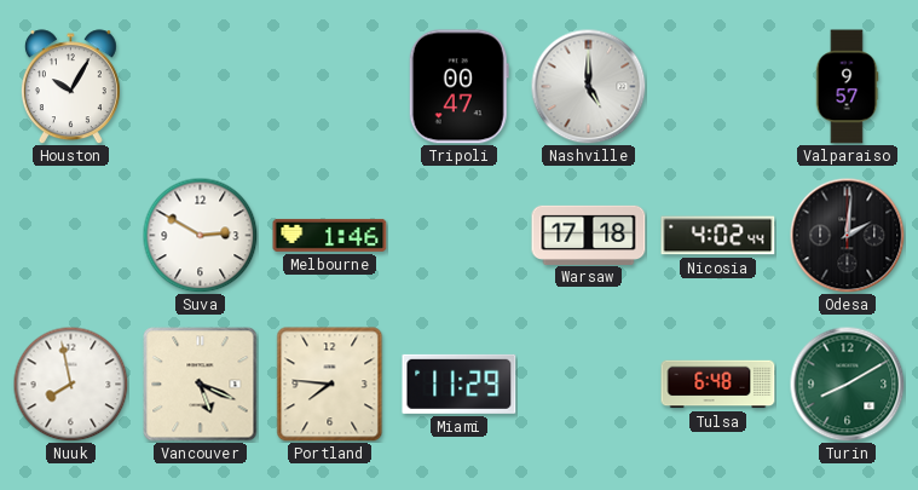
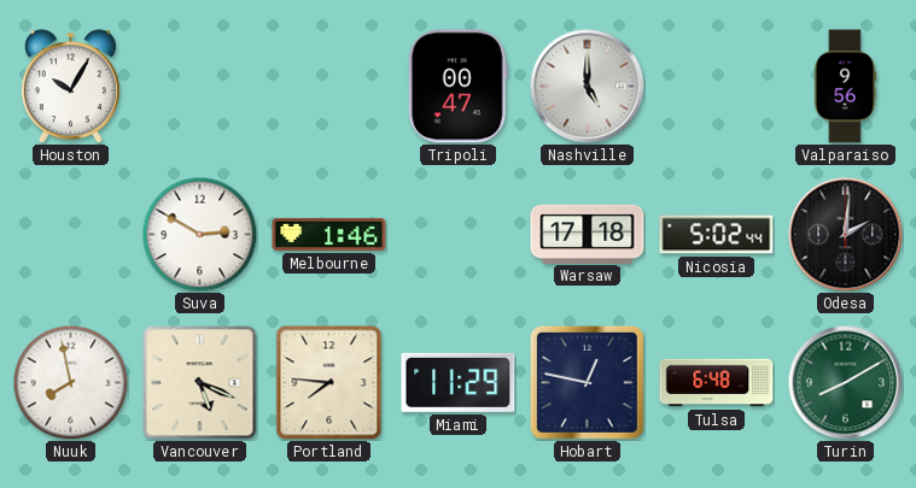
Valparaiso: 9:57 -> 9:56
Nicosia: 4:02 -> 5:02
Hobart: none -> 12:47
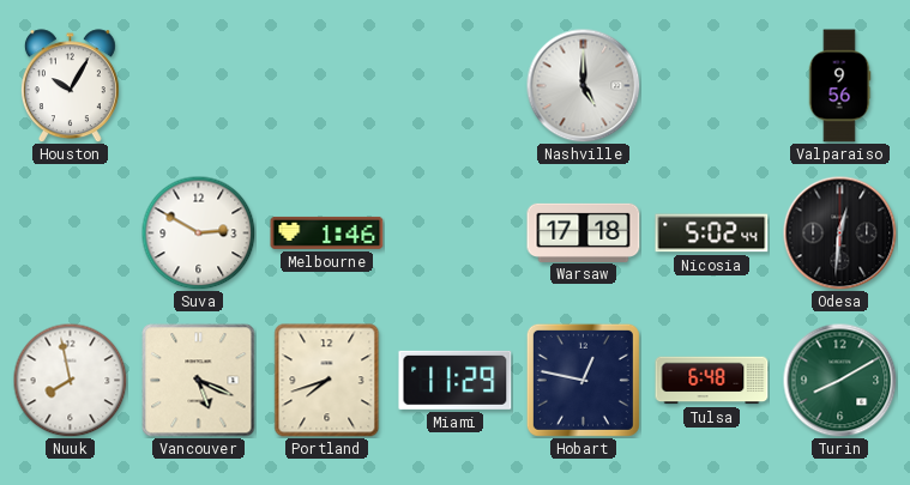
Tripoli: 00:47 -> none
Odesa: 2:01 -> 12:31
Portland: 7:46 -> 7:42
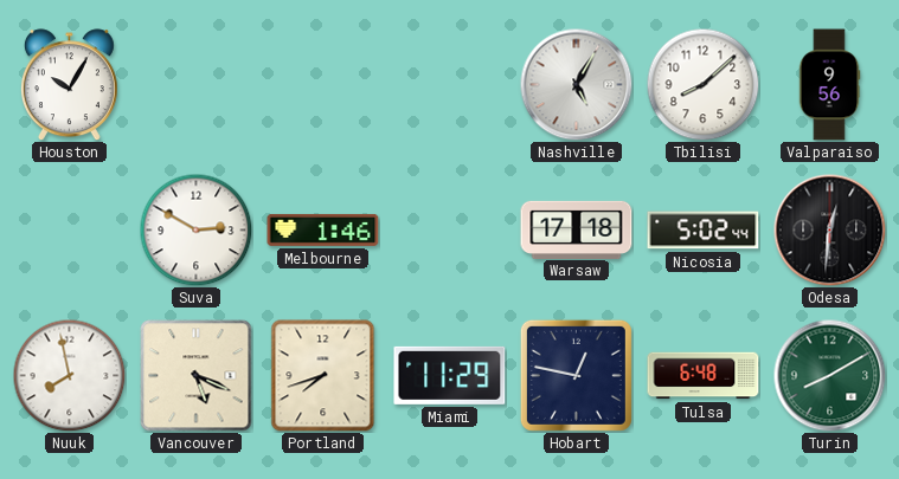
Nashville: 5:00 -> 5:05
Tbilisi: none -> 8:08
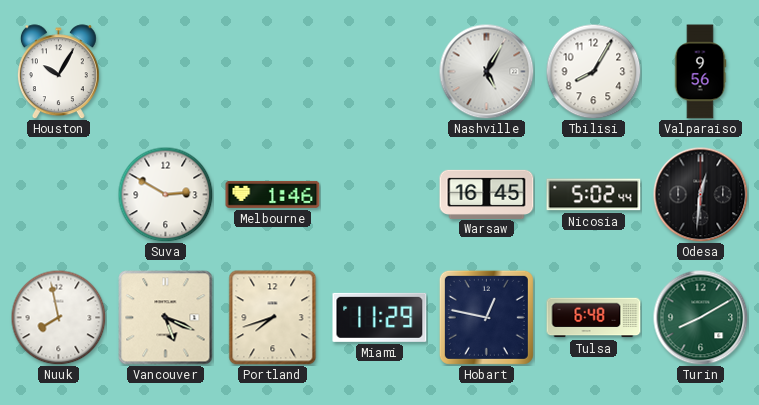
Tbilisi: 8:08 -> 8:05
Warsaw: 17:18 -> 16:45
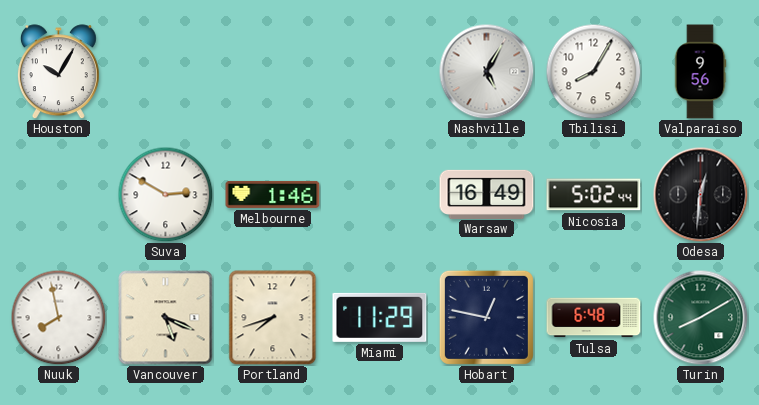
Warsaw: 16:45 -> 16:49
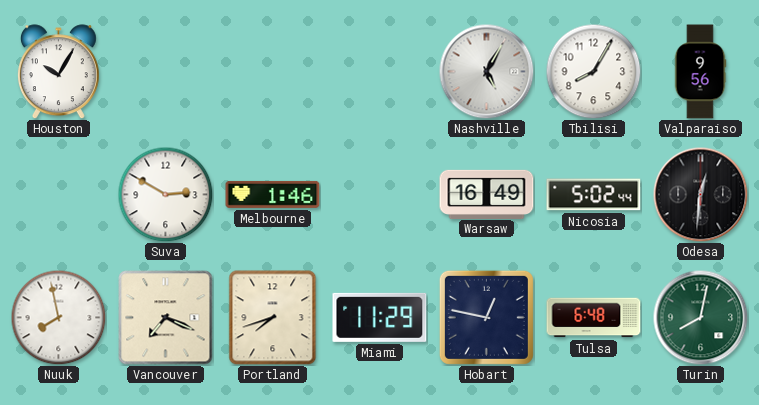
Vancouver: 5:19 -> 7:19
Turin: 8:10 -> 8:02
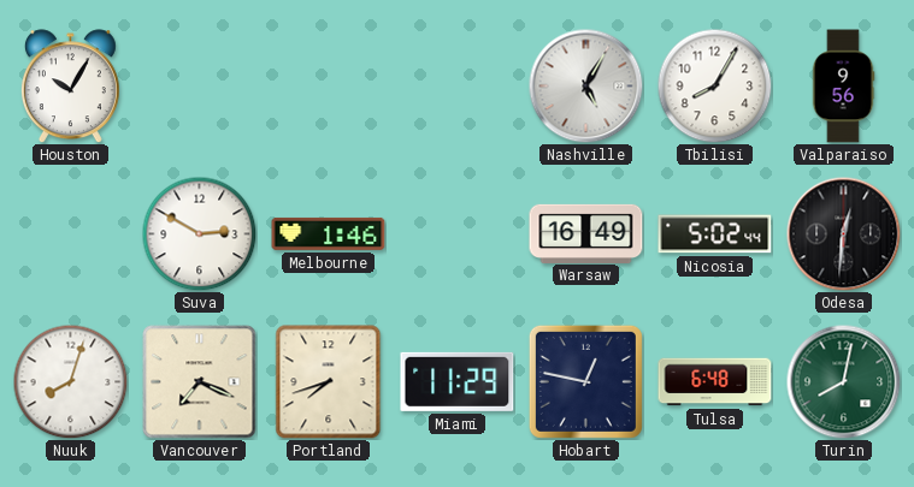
Nuuk: 7:58 -> 8:03
